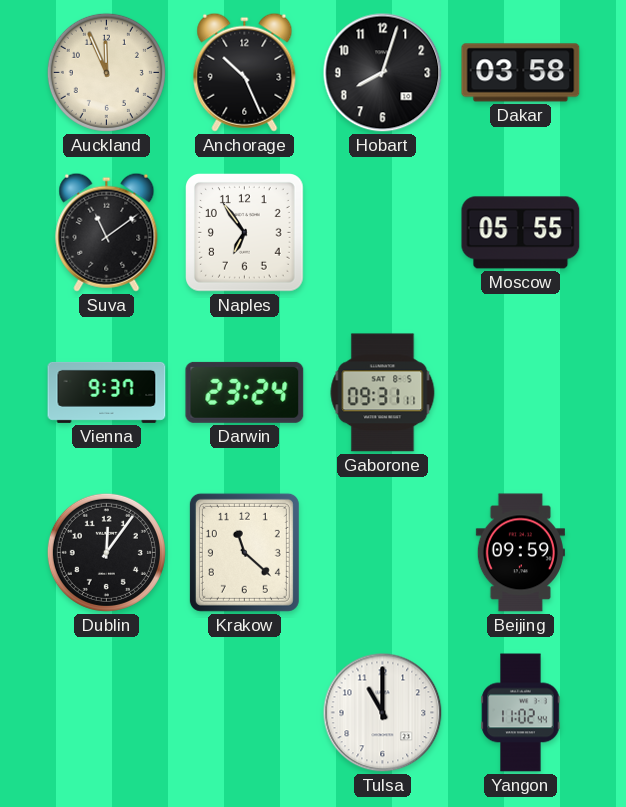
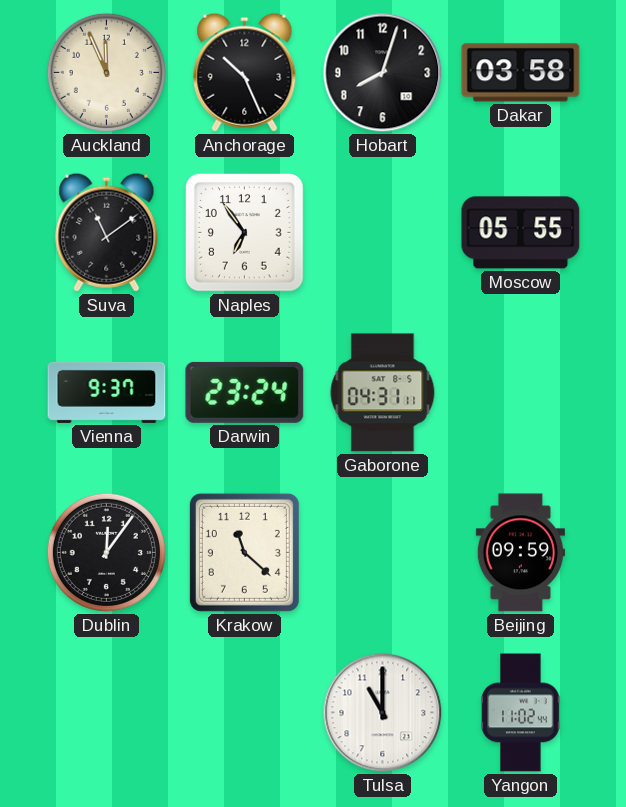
Gaborone: 09:31 -> 04:31
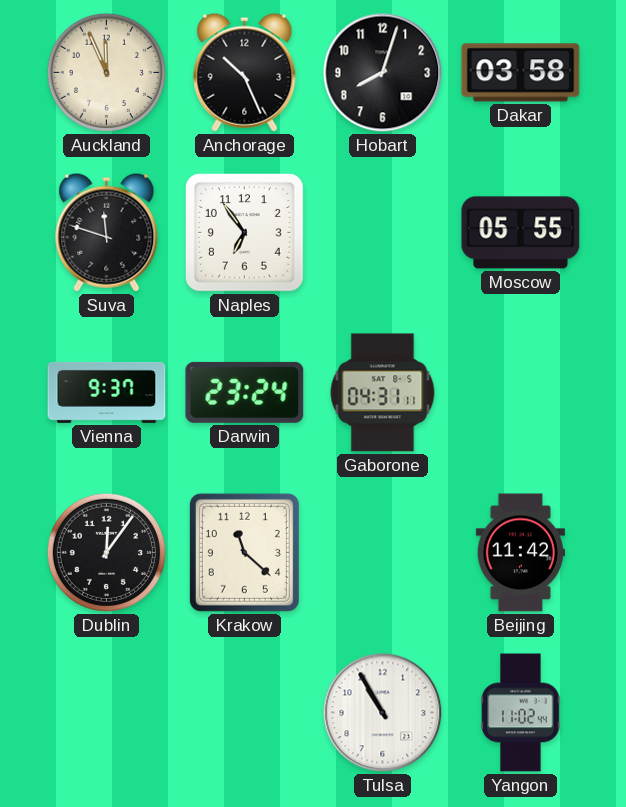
Suva: 11:09 -> 11:48
Beijing: 09:59 -> 11:42
Tulsa: 11:00 -> 10:55
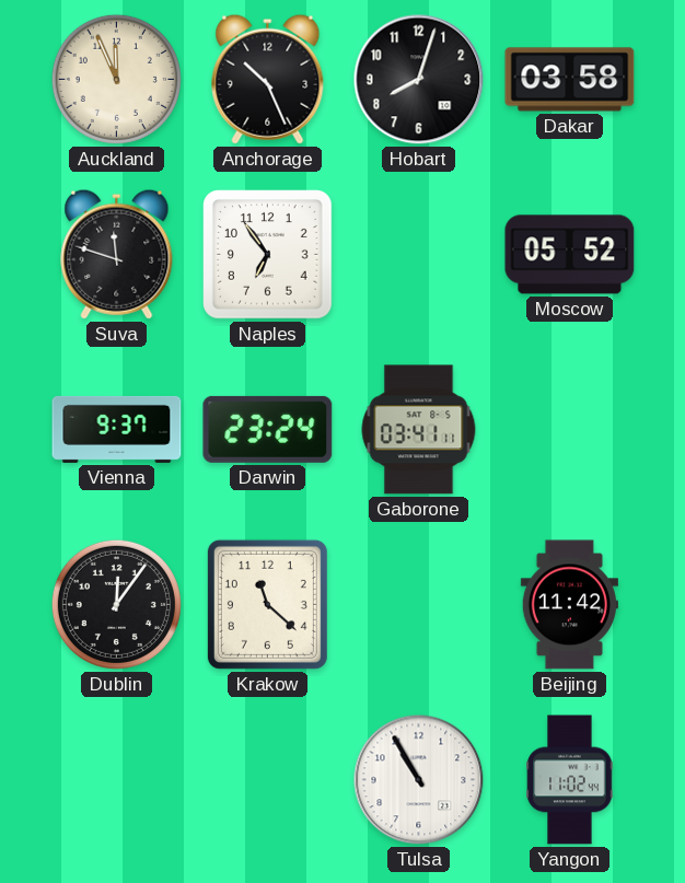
Moscow: 05:55 -> 05:52
Gaborone: 04:31 -> 03:41
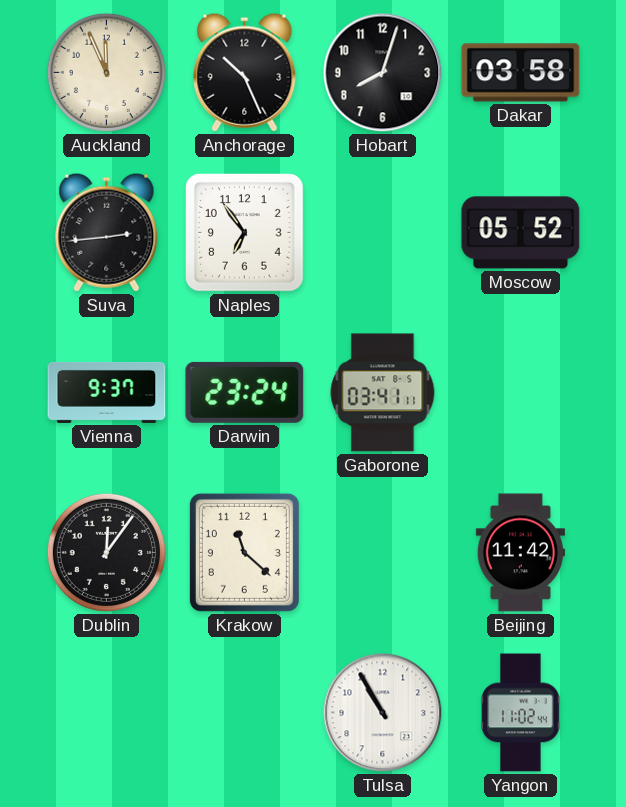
Suva: 11:48 -> 2:44
